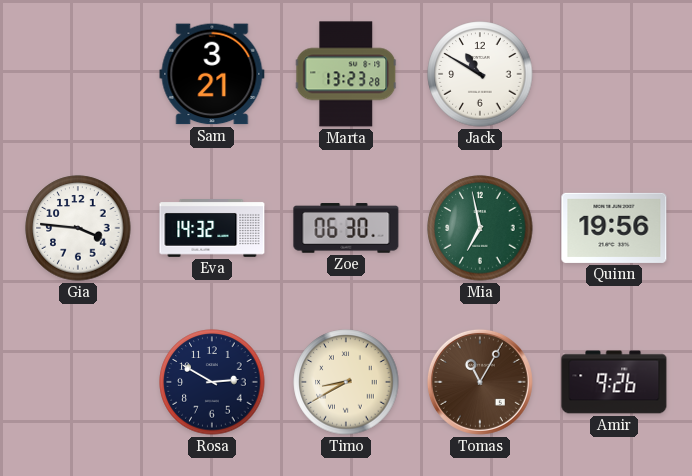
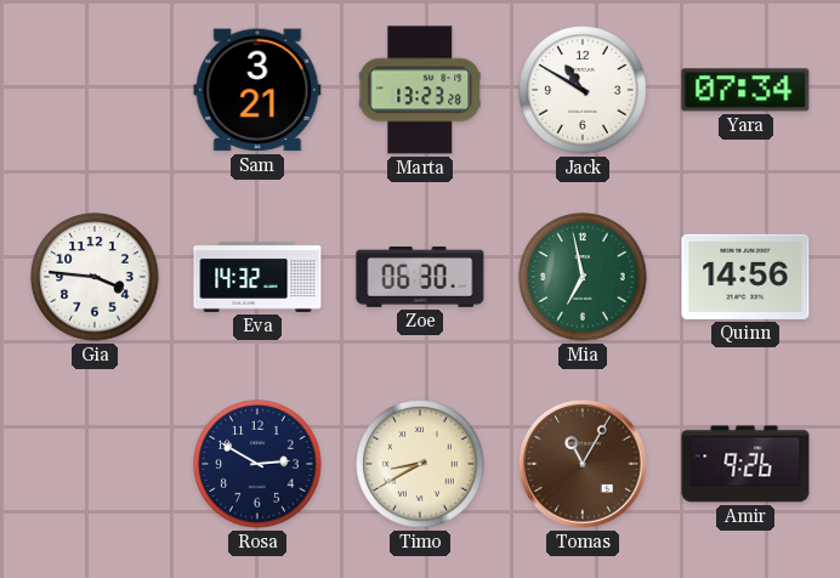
Yara: none -> 07:34
Quinn: 19:56 -> 14:56
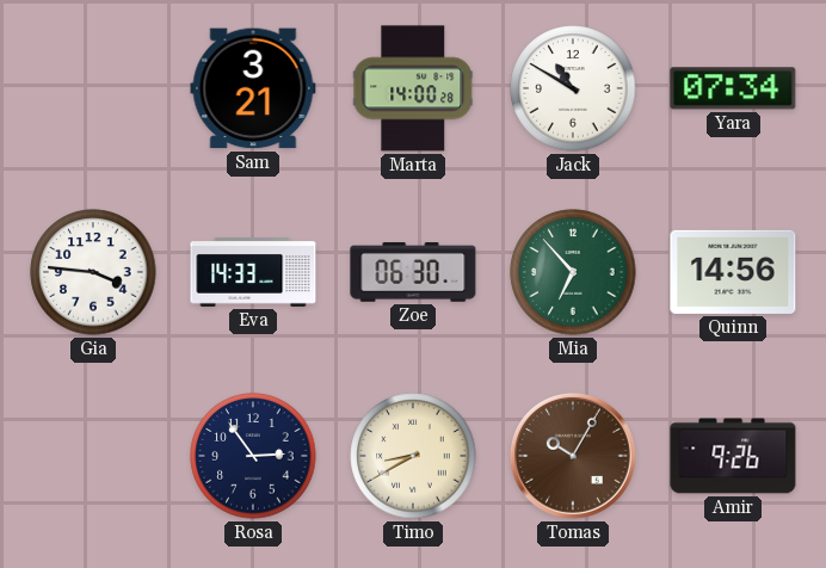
Marta: 13:23 -> 14:00
Eva: 14:32 -> 14:33
Mia: 6:58 -> 6:53
Rosa: 2:50 -> 2:54
Tomas: 11:05 -> 10:05
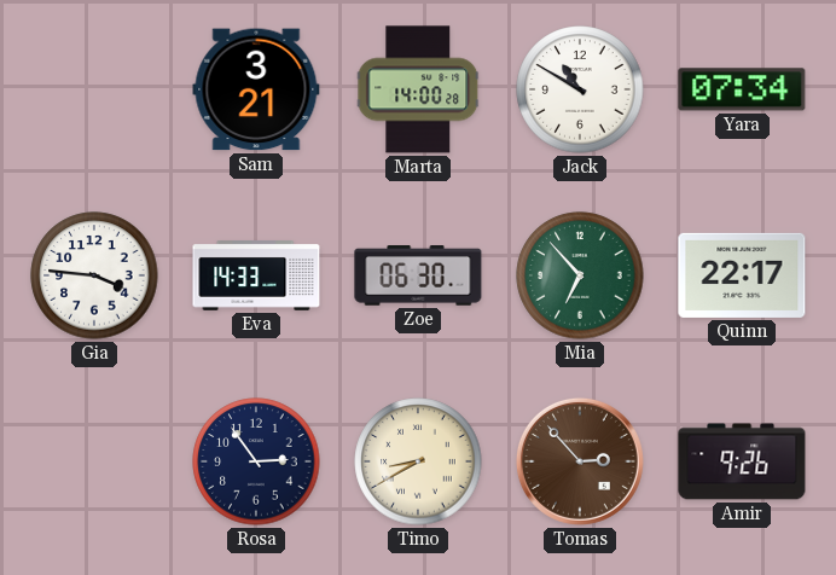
Quinn: 14:56 -> 22:17
Tomas: 10:05 -> 2:53
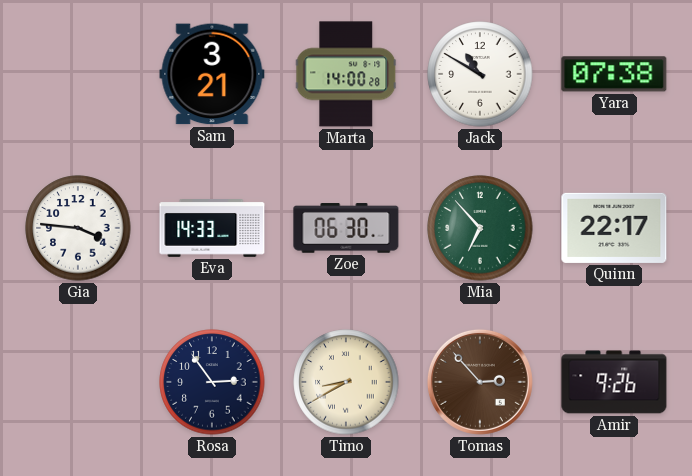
Yara: 07:34 -> 07:38
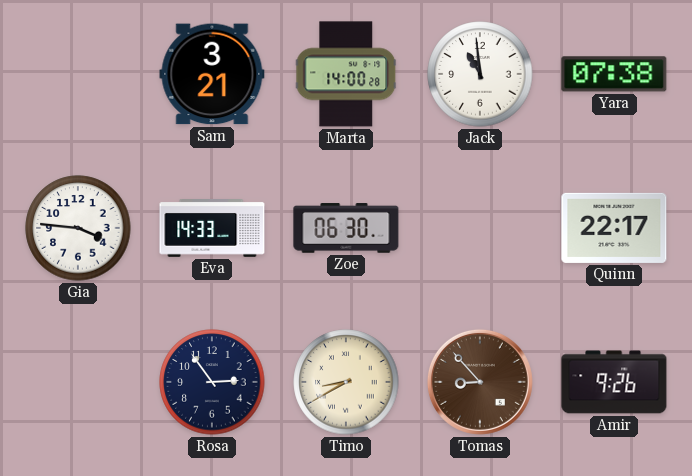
Jack: 10:50 -> 10:59
Mia: 6:53 -> none
Tomas: 2:53 -> 8:53
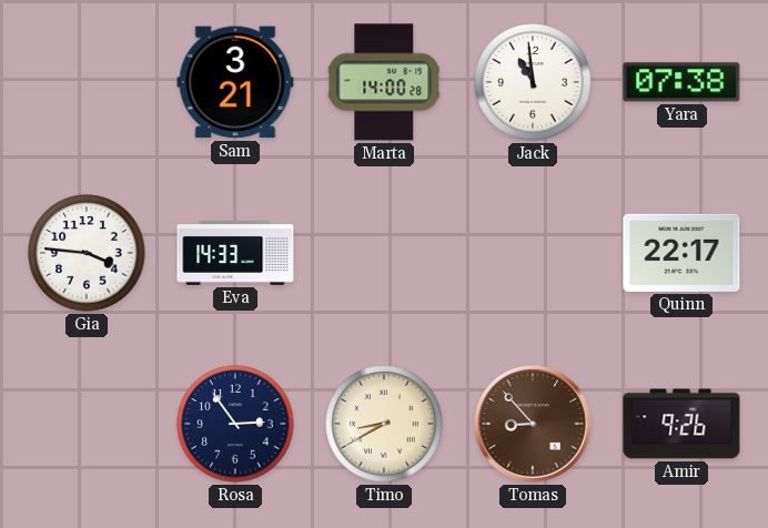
Zoe: 06:30 -> none
